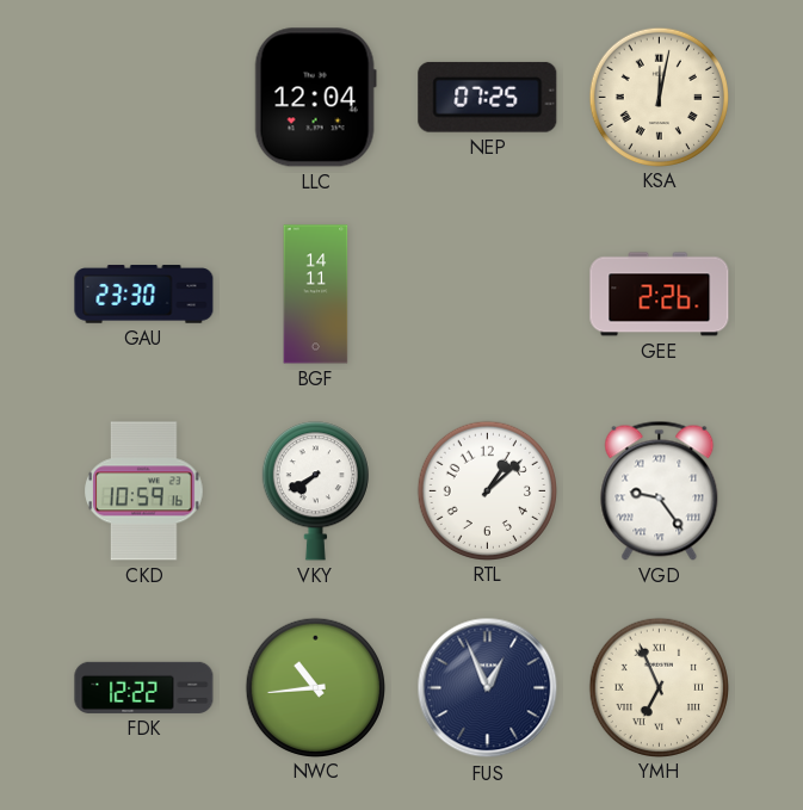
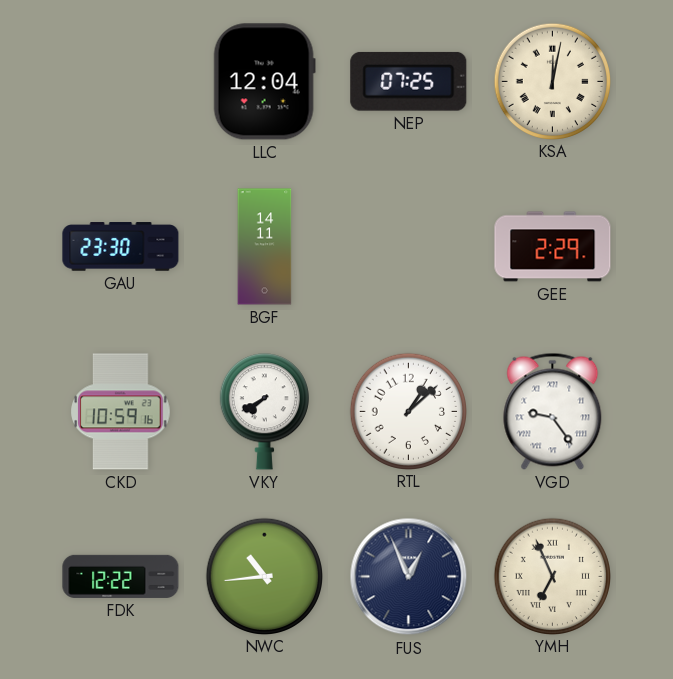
GEE: 2:26 -> 2:29
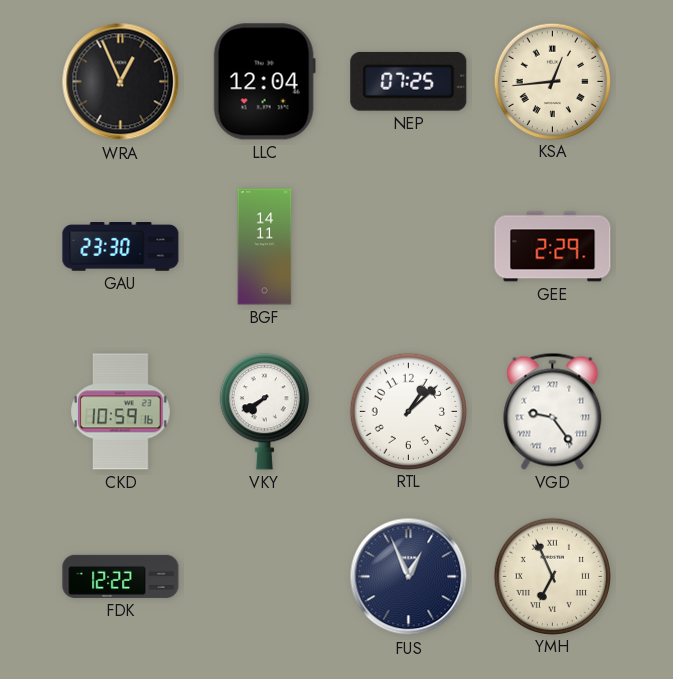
WRA: none -> 12:56
KSA: 12:02 -> 12:44
NWC: 10:44 -> none
